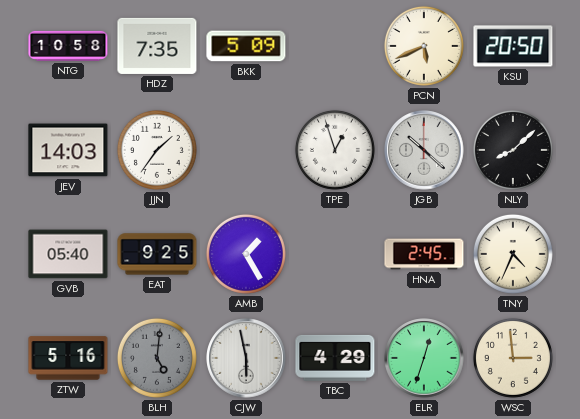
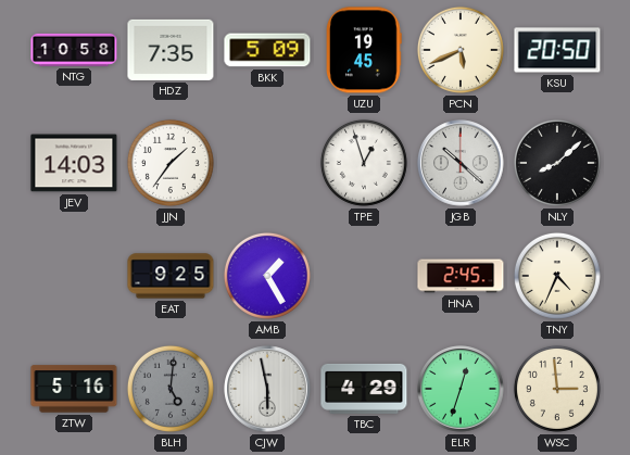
UZU: none -> 19:45
GVB: 05:40 -> none
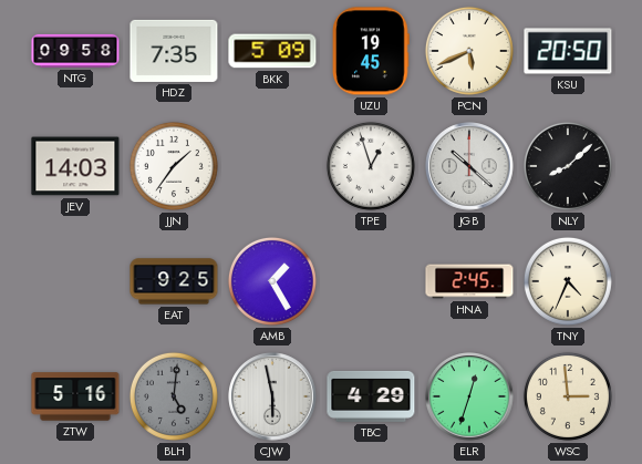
NTG: 10:58 -> 09:58
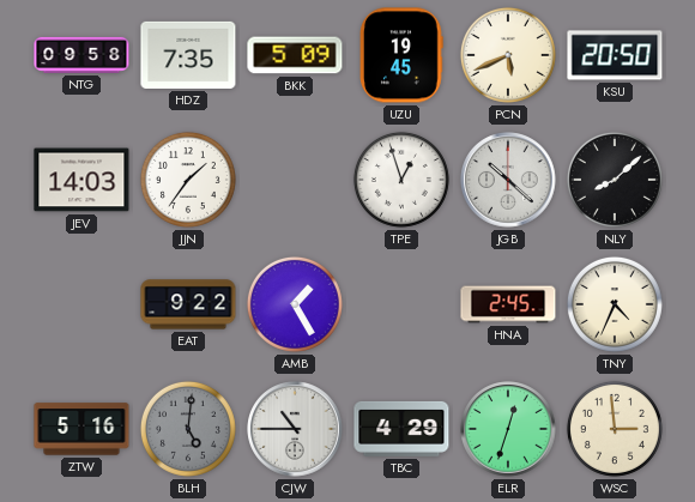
EAT: 9:25 -> 9:22
CJW: 5:58 -> 10:45
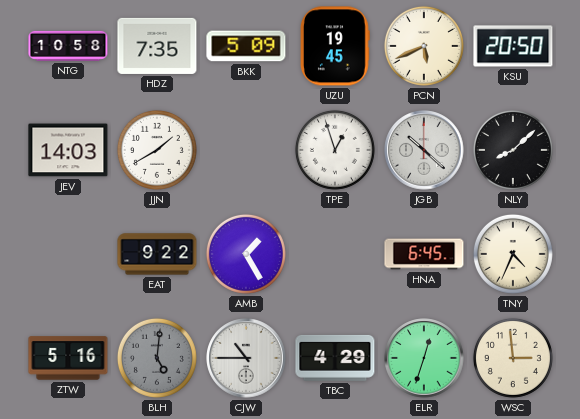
NTG: 09:58 -> 10:58
JJN: 1:36 -> 1:40
HNA: 2:45 -> 6:45
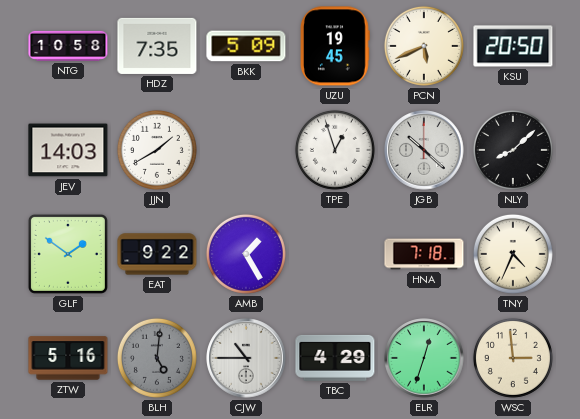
GLF: none -> 1:51
HNA: 6:45 -> 7:18
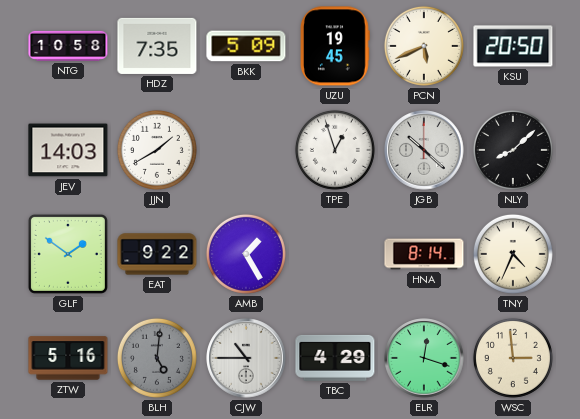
HNA: 7:18 -> 8:14
ELR: 12:33 -> 12:18
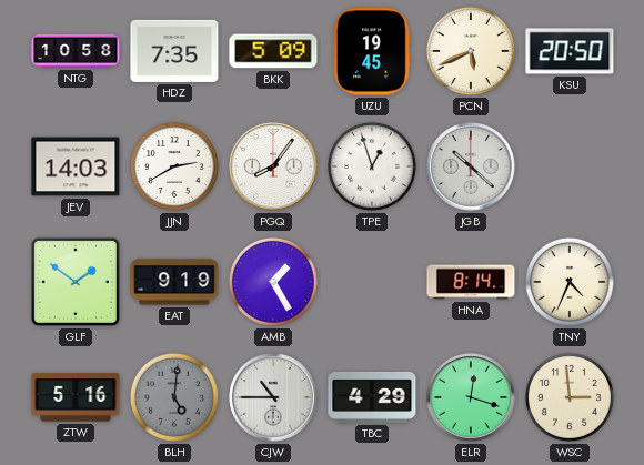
JJN: 1:40 -> 2:40
PGQ: none -> 8:06
NLY: 8:08 -> none
EAT: 9:22 -> 9:19
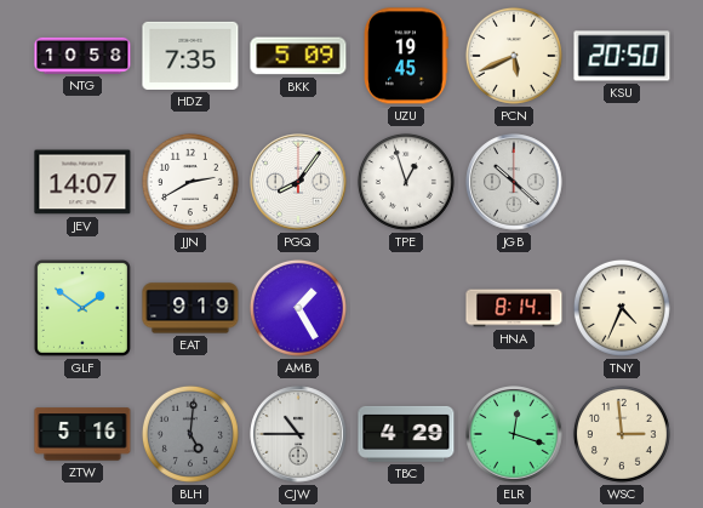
JEV: 14:03 -> 14:07
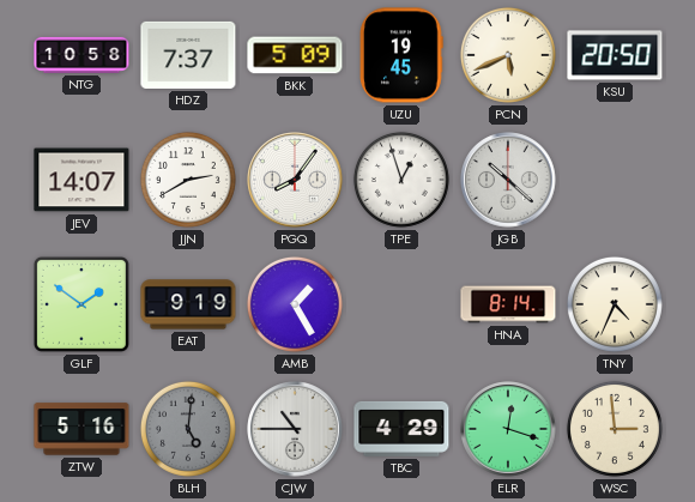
HDZ: 7:35 -> 7:37
